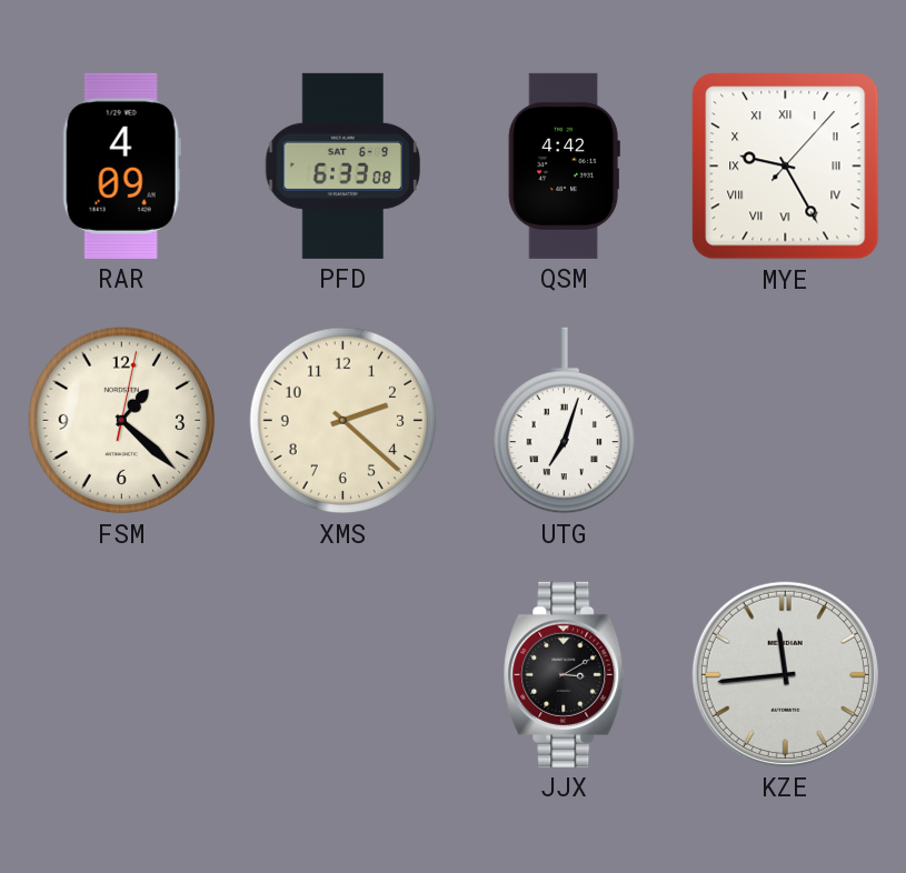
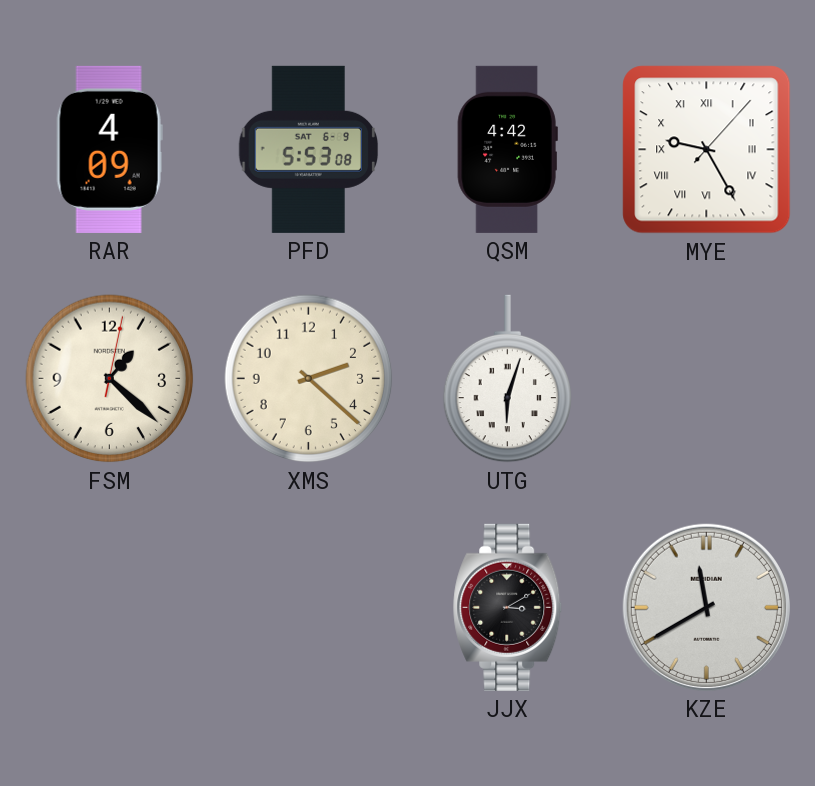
PFD: 6:33 -> 5:53
UTG: 7:03 -> 6:03
KZE: 11:44 -> 11:40
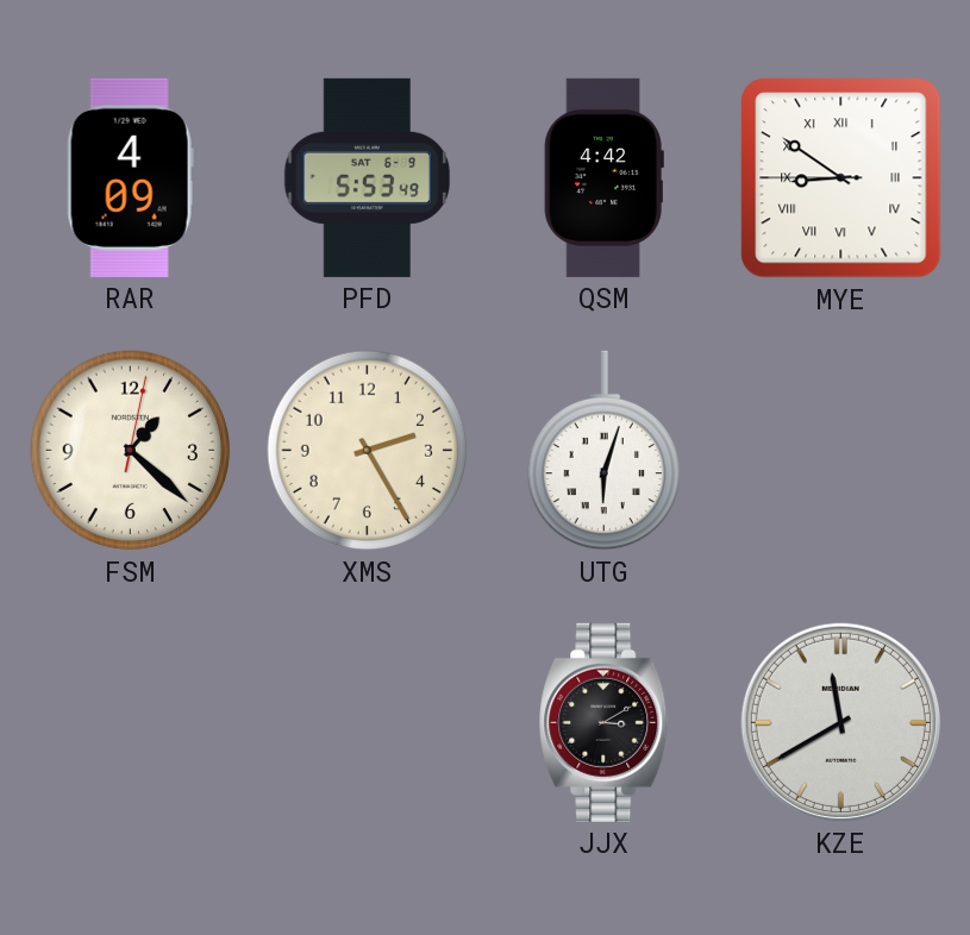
PFD: 5:53:08 -> 5:53:49
MYE: 9:25 -> 8:50
XMS: 2:22 -> 2:25
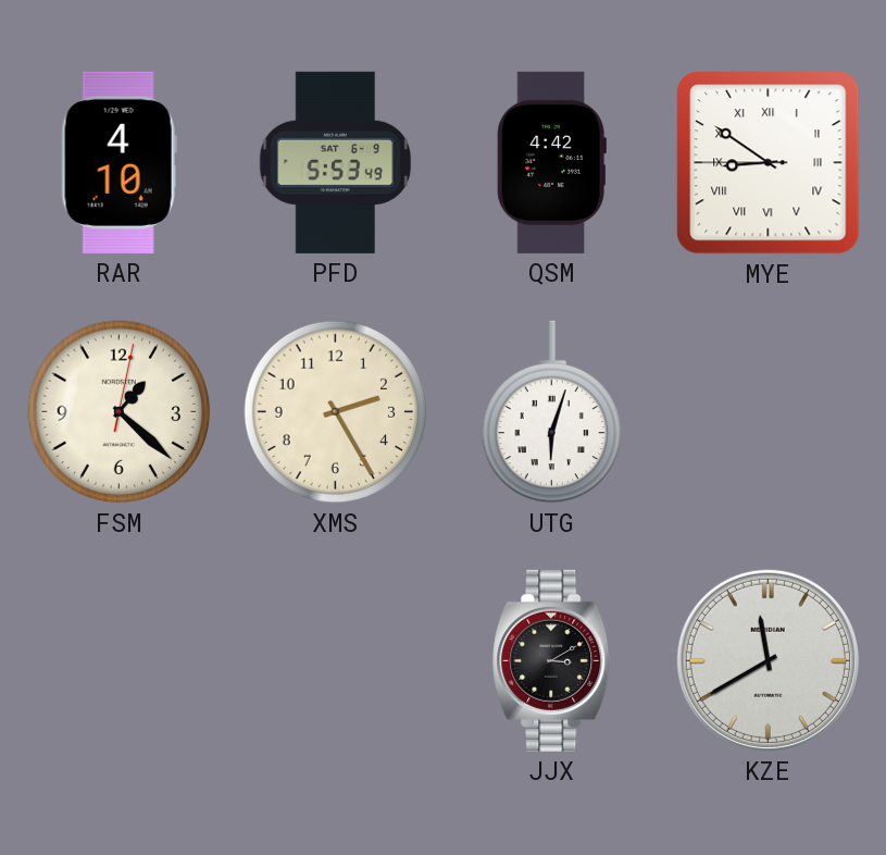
RAR: 4:09 -> 4:10
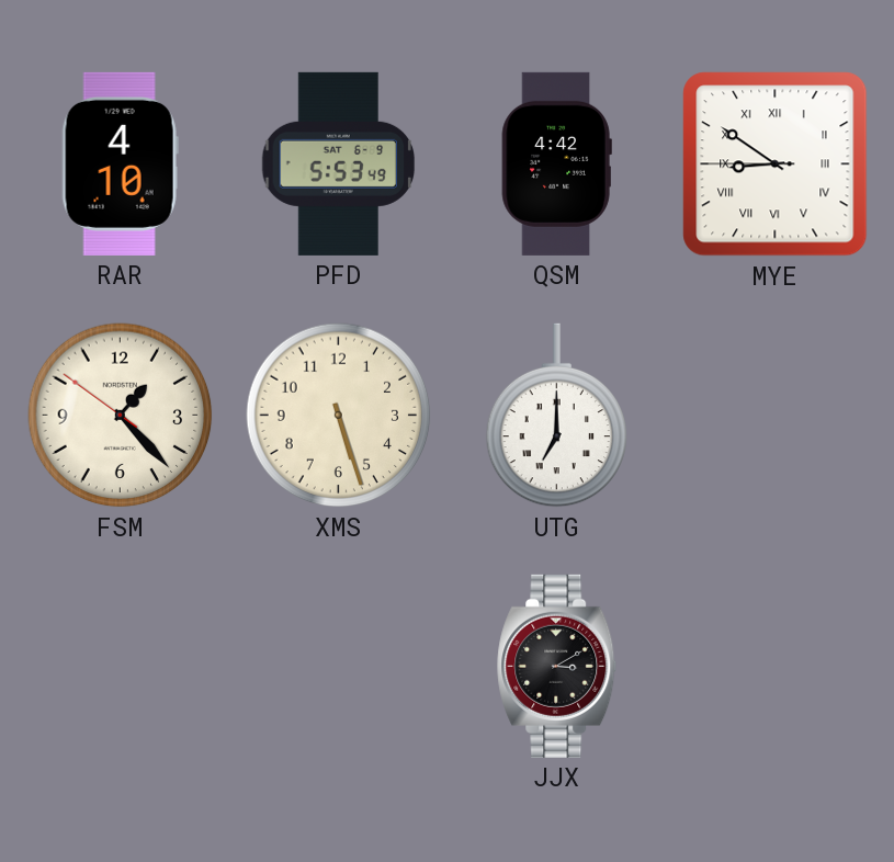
FSM: 1:22:02 -> 1:22:51
XMS: 2:25 -> 5:27
UTG: 6:03 -> 7:00
KZE: 11:40 -> none
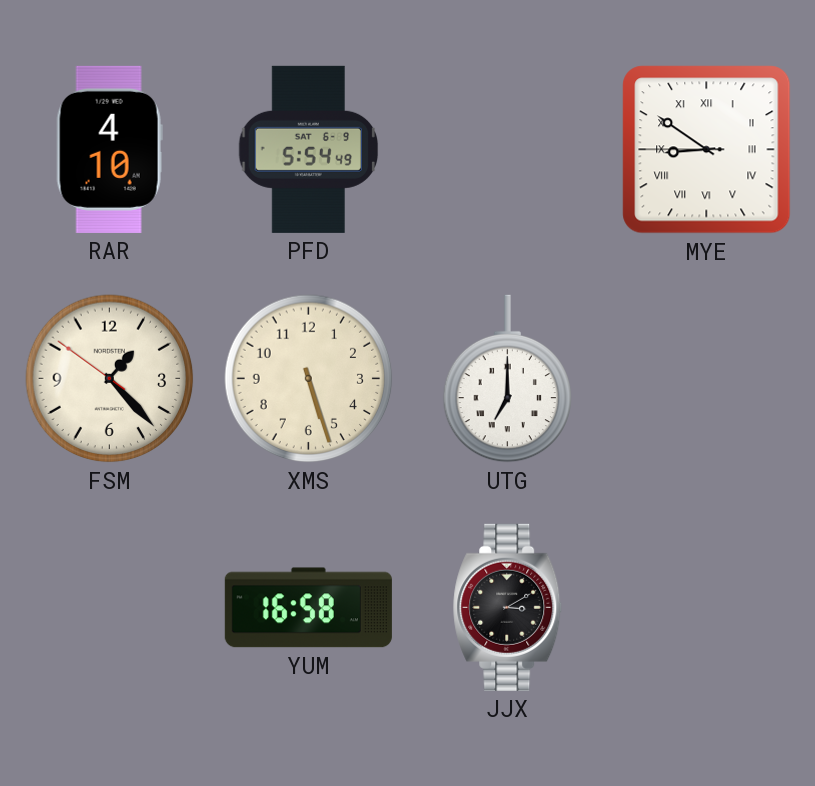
PFD: 5:53 -> 5:54
QSM: 4:42 -> none
YUM: none -> 16:58
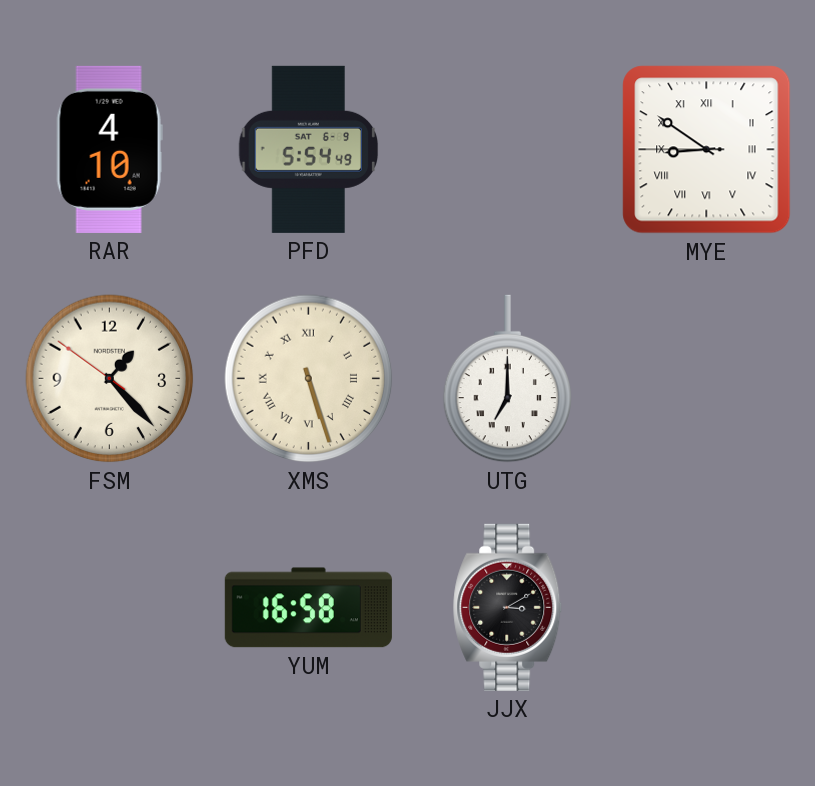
XMS numerals: Arabic -> Roman
